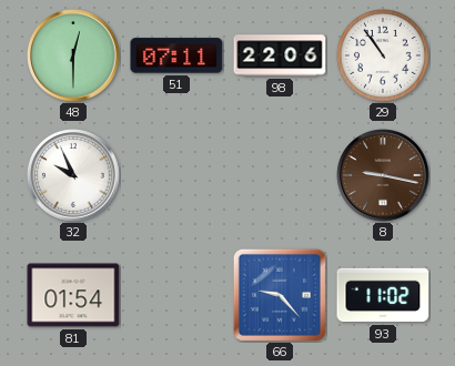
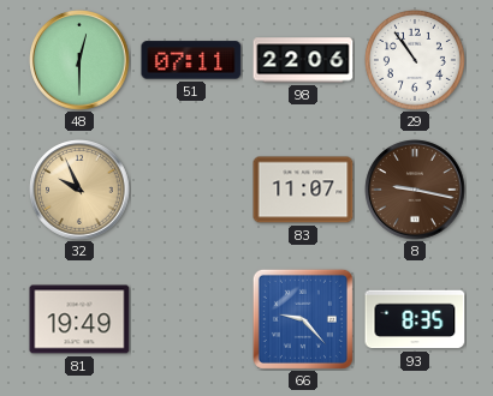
32 dial: white -> champagne
83: none -> 11:07
81: 01:54 -> 19:49
93: 11:02 -> 8:35
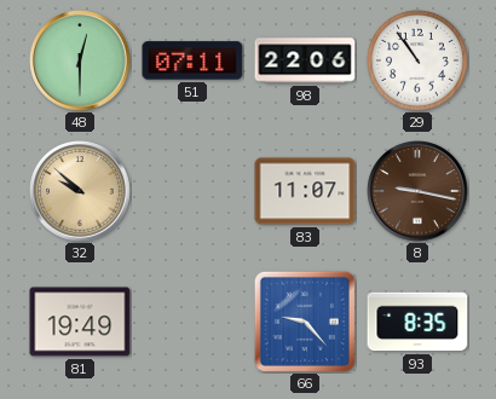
32: 9:56 -> 9:52
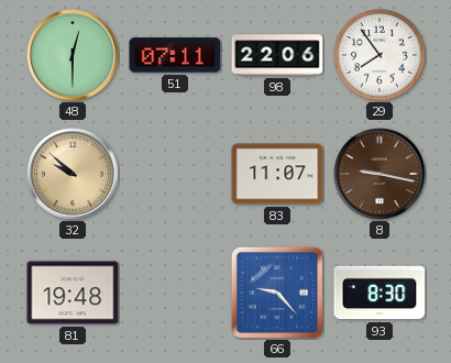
29: 10:54 -> 7:54
81: 19:49 -> 19:48
93: 8:35 -> 8:30
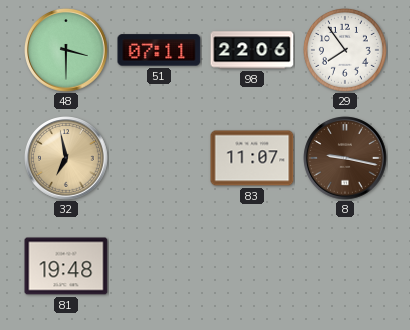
48: 12:30 -> 3:30
32: 9:52 -> 6:58
66: 9:23 -> none
93: 8:30 -> none
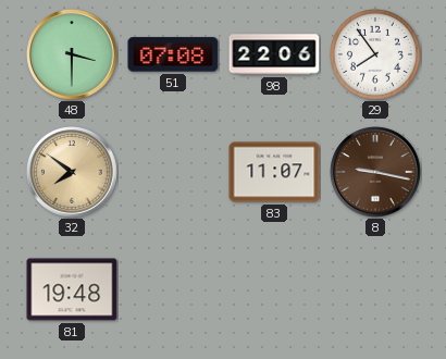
51: 07:11 -> 07:08
32: 6:58 -> 7:51
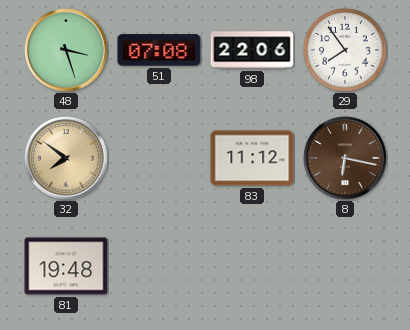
48: 3:30 -> 3:27
83: 11:07 -> 11:12
8: 9:17 -> 6:17
